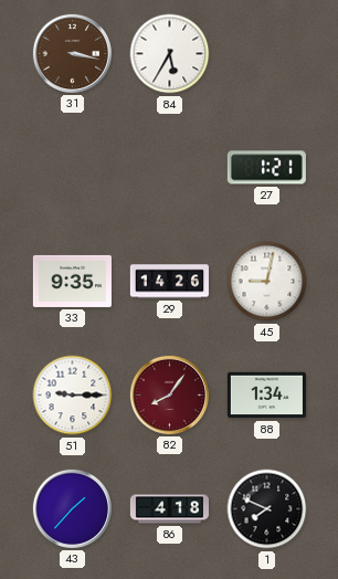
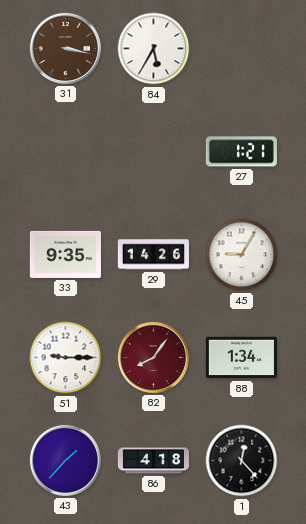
45: 9:02 -> 9:05
1: 7:49 -> 12:23
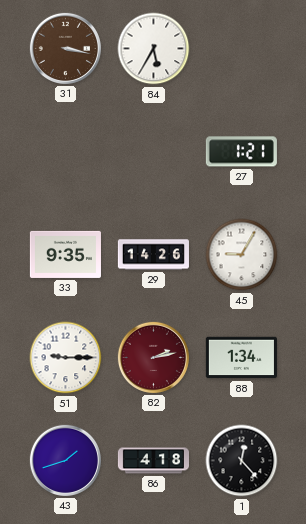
82: 8:06 -> 2:13
43: 1:37 -> 1:42
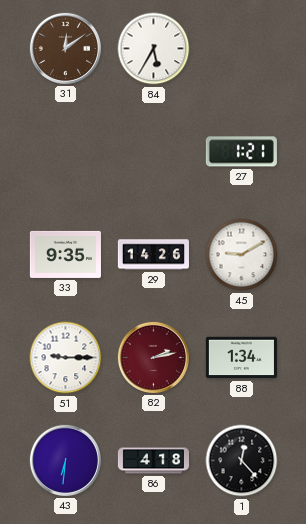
31: 3:17 -> 12:09
45: 9:05 -> 9:10
43: 1:42 -> 6:31
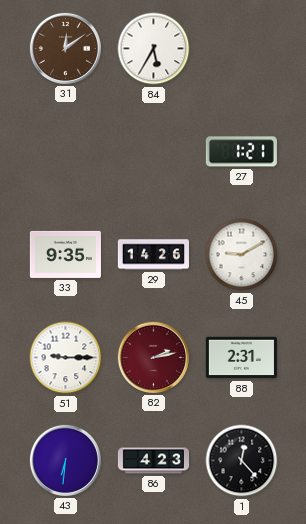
88: 1:34 -> 2:31
86: 4:18 -> 4:23
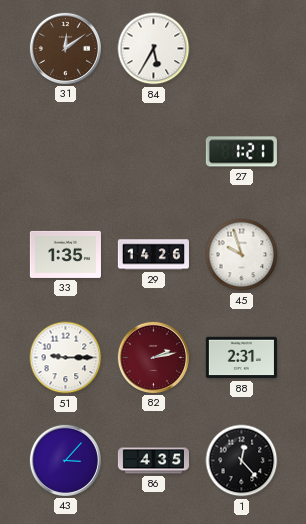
33: 9:35 -> 1:35
45: 9:10 -> 9:57
43: 6:31 -> 3:07
86: 4:23 -> 4:35
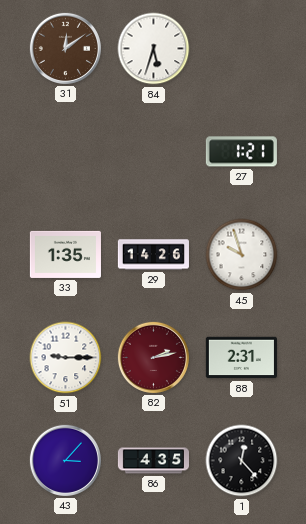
84: 5:35 -> 5:33
